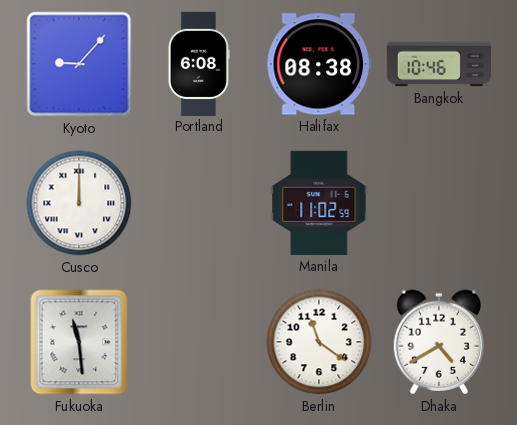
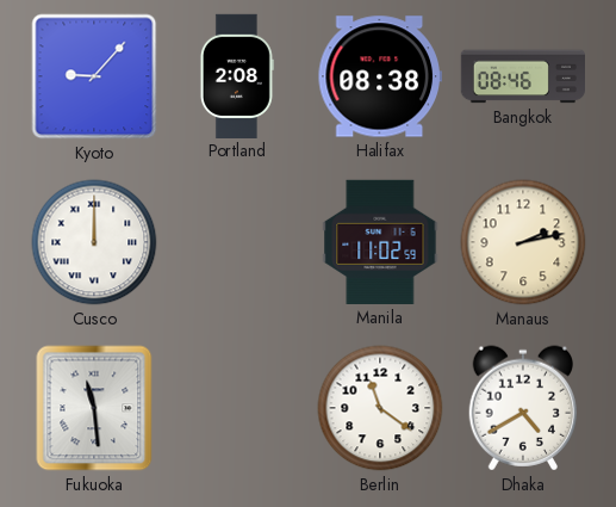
Portland: 6:08 -> 2:08
Bangkok: 10:46 -> 08:46
Manaus: none -> 2:13
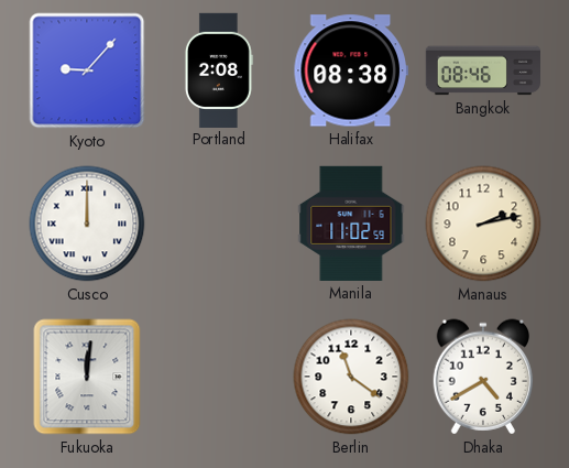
Fukuoka: 11:29 -> 12:01
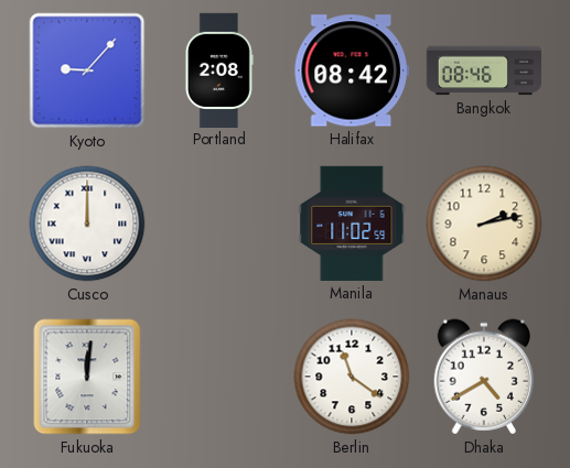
Halifax: 08:38 -> 08:42
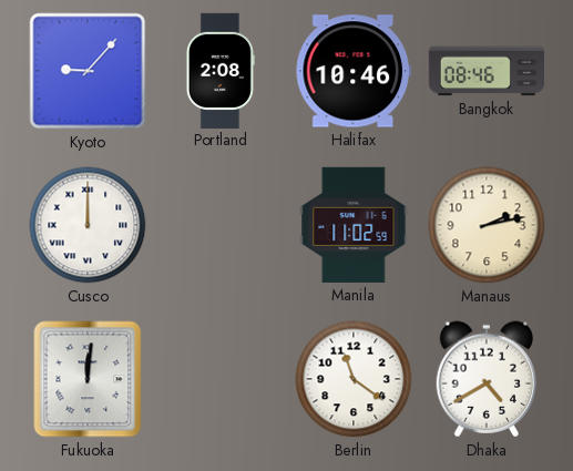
Halifax: 08:42 -> 10:46
